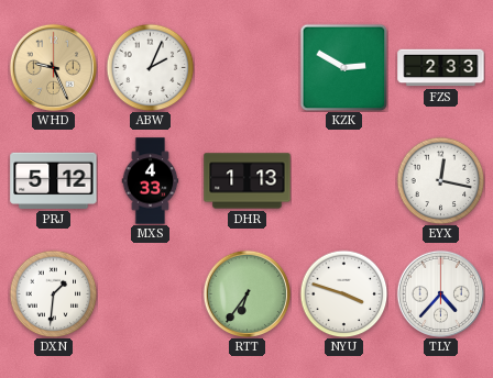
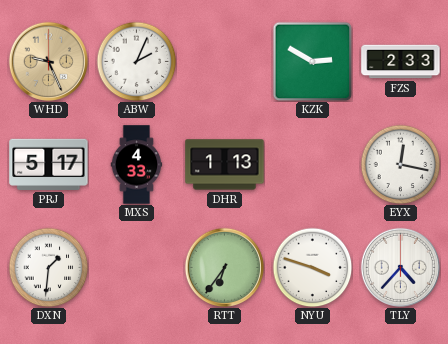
PRJ: 5:12 -> 5:17
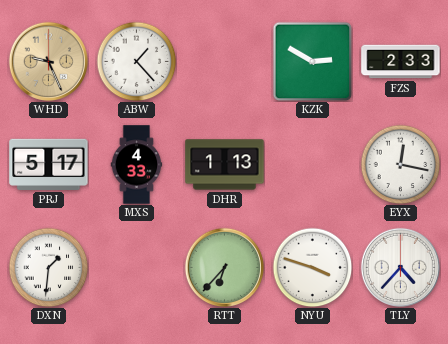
ABW: 2:04 -> 1:23
RTT: 6:36 -> 6:37
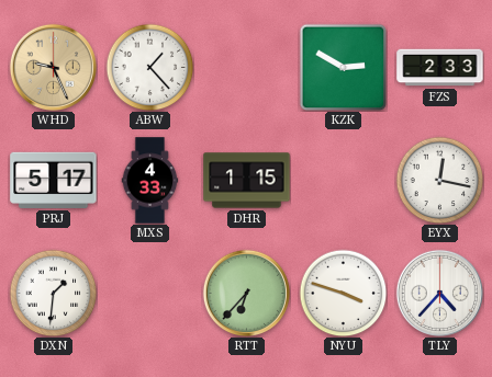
DHR: 1:13 -> 1:15
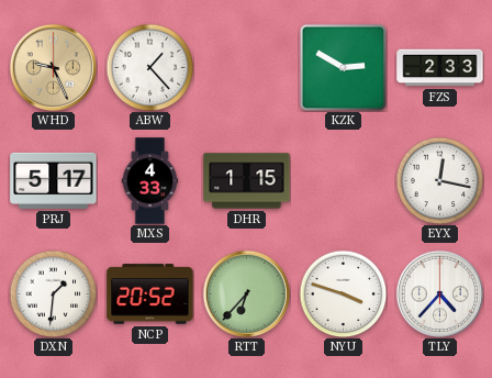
NCP: none -> 20:52
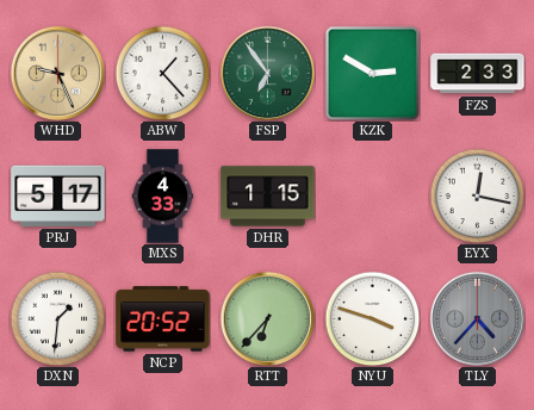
FSP: none -> 6:54
TLY dial: white -> grey
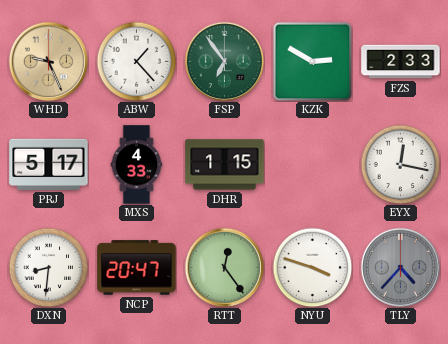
DXN: 1:31 -> 8:31
NCP: 20:52 -> 20:47
RTT: 6:37 -> 12:24
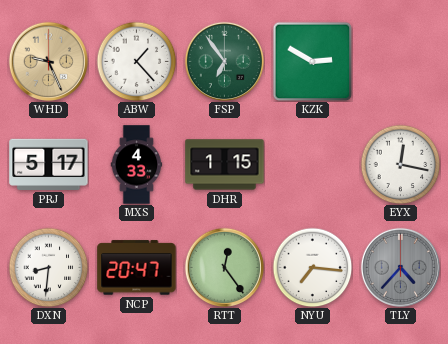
FZS: 2:33 -> none
NYU: 3:48 -> 7:16
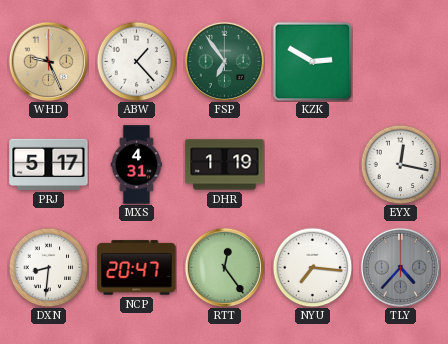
MXS: 4:33 -> 4:31
DHR: 1:15 -> 1:19
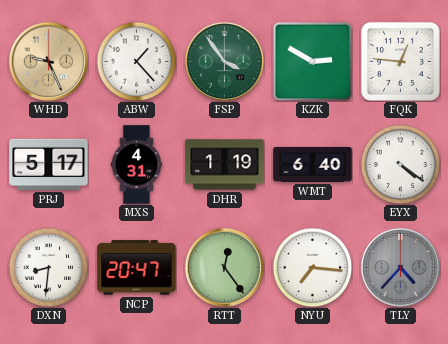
FSP: 6:54 -> 3:54
FQK: none -> 12:46
WMT: none -> 6:40
EYX: 12:17 -> 4:21
